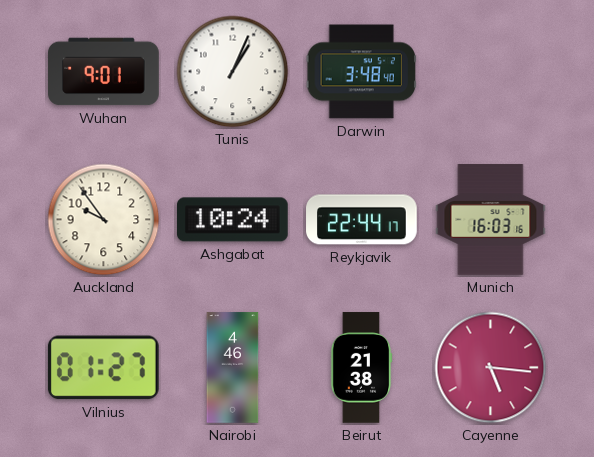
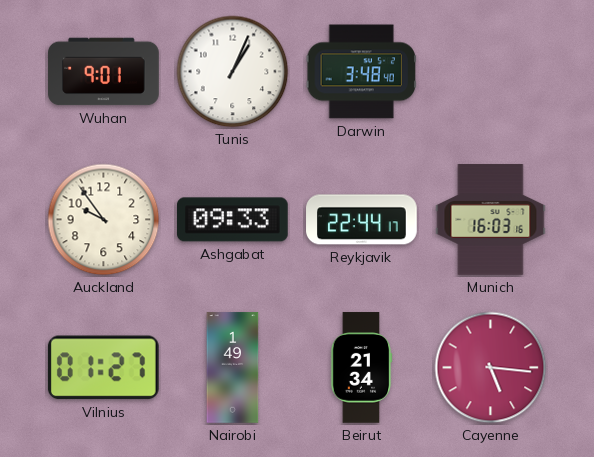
Ashgabat: 10:24 -> 09:33
Nairobi: 4:46 -> 1:49
Beirut: 21:38 -> 21:34
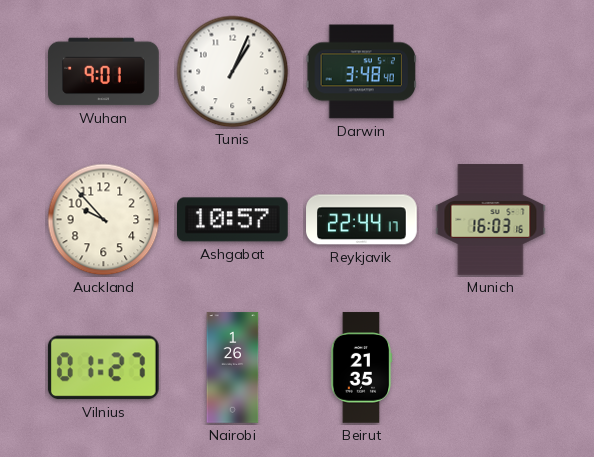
Auckland: 9:54 -> 9:53
Ashgabat: 09:33 -> 10:57
Nairobi: 1:49 -> 1:26
Beirut: 21:34 -> 21:35
Cayenne: 5:16 -> none
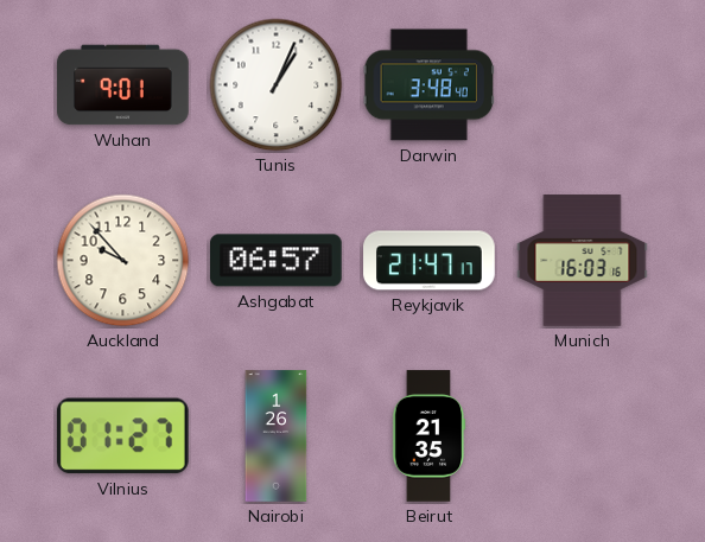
Ashgabat: 10:57 -> 06:57
Reykjavik: 22:44 -> 21:47
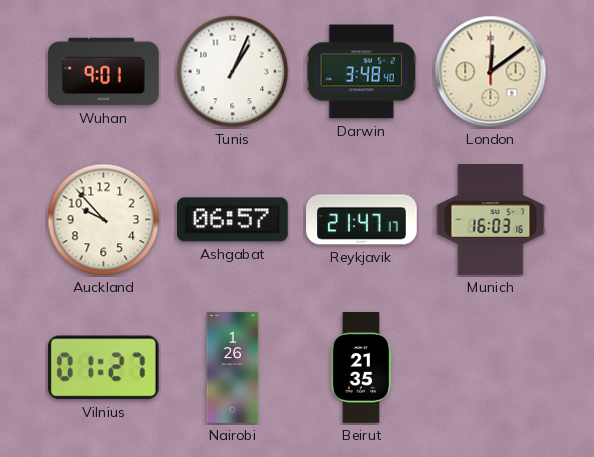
London: none -> 12:09
